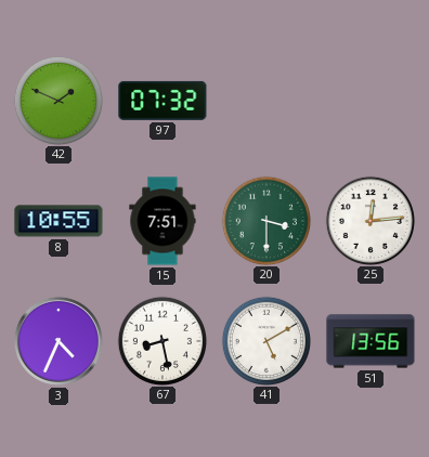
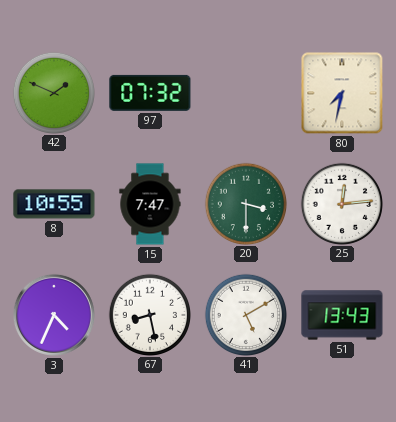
80: none -> 7:32
15: 7:51 -> 7:47
51: 13:56 -> 13:43
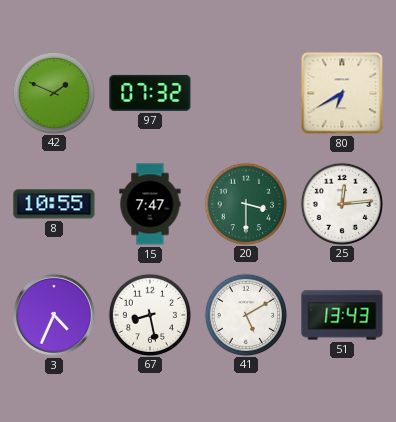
80: 7:32 -> 6:40
